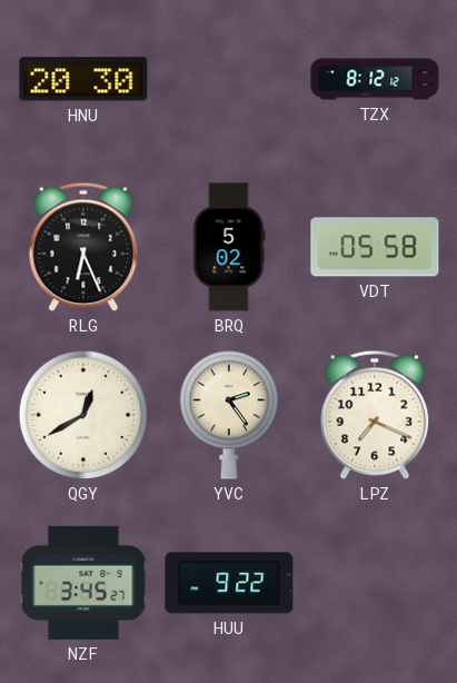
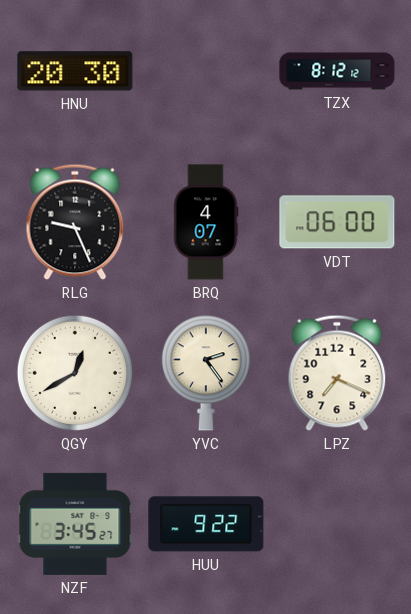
RLG: 6:26 -> 9:26
BRQ: 5:02 -> 4:07
VDT: 05:58 -> 06:00
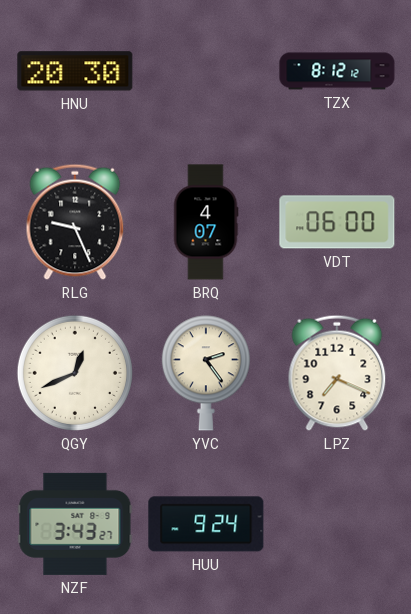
QGY: 12:40 -> 12:41
NZF: 3:45 -> 3:43
HUU: 9:22 -> 9:24
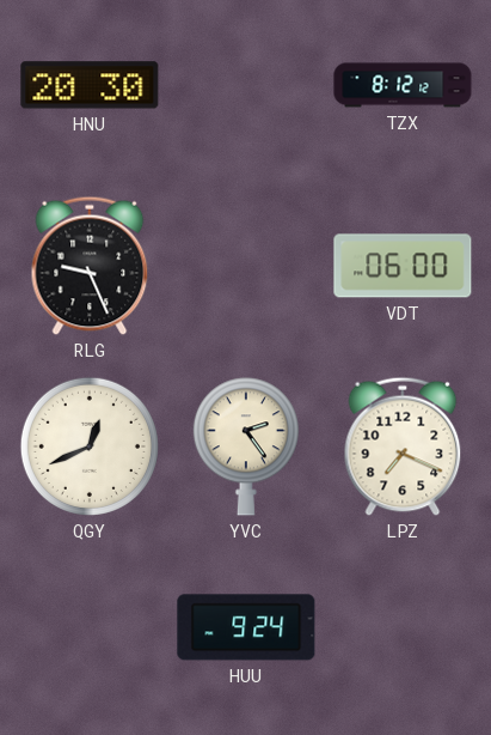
BRQ: 4:07 -> none
NZF: 3:43 -> none
